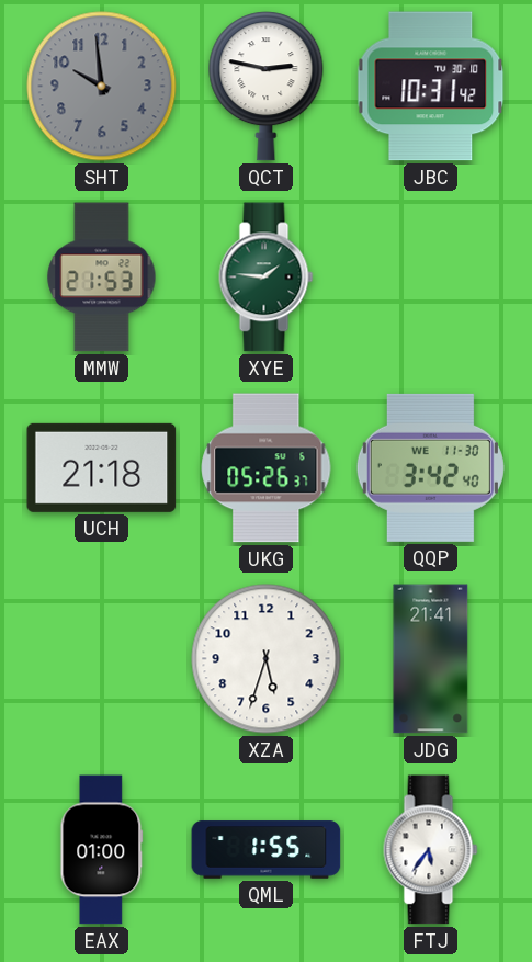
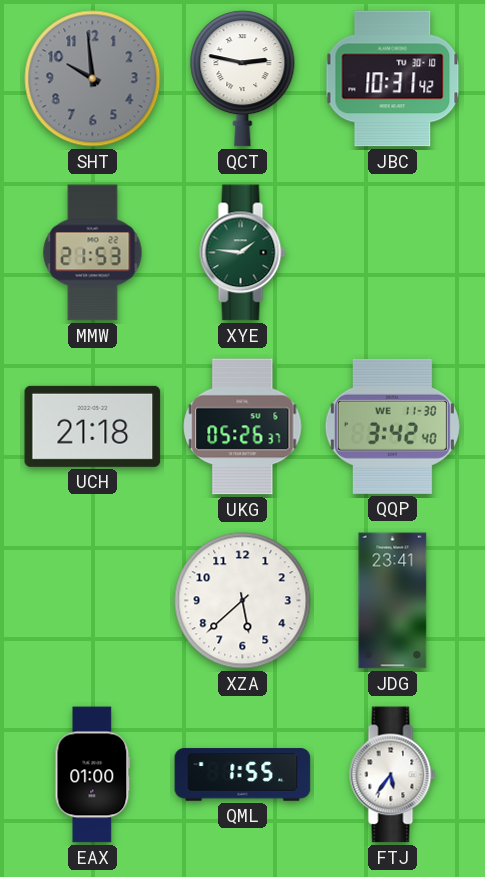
XZA: 5:33 -> 5:38
JDG: 21:41 -> 23:41
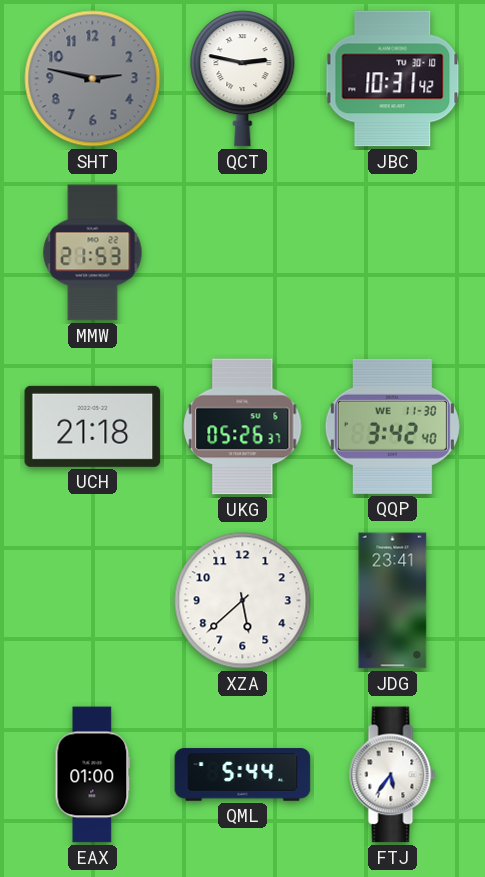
SHT: 9:59 -> 2:47
XYE: 1:46 -> none
QML: 1:55 -> 5:44
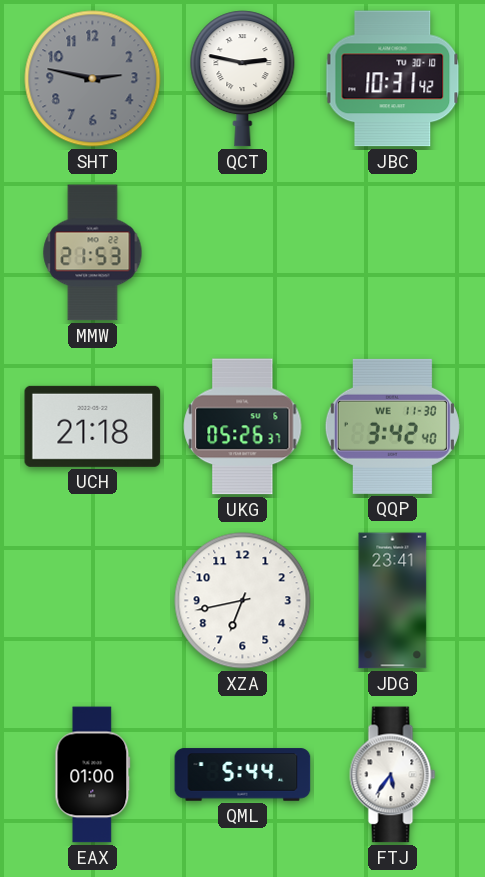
XZA: 5:38 -> 6:43
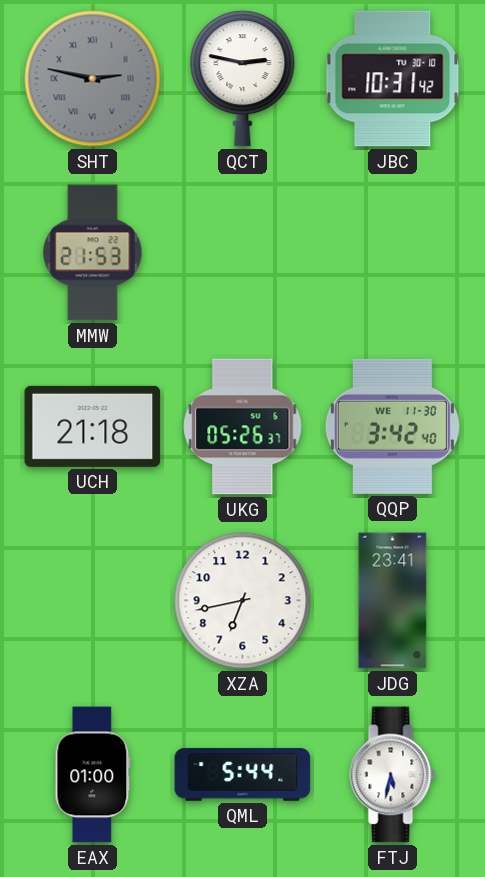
SHT numerals: Arabic -> Roman
FTJ: 5:36 -> 5:32
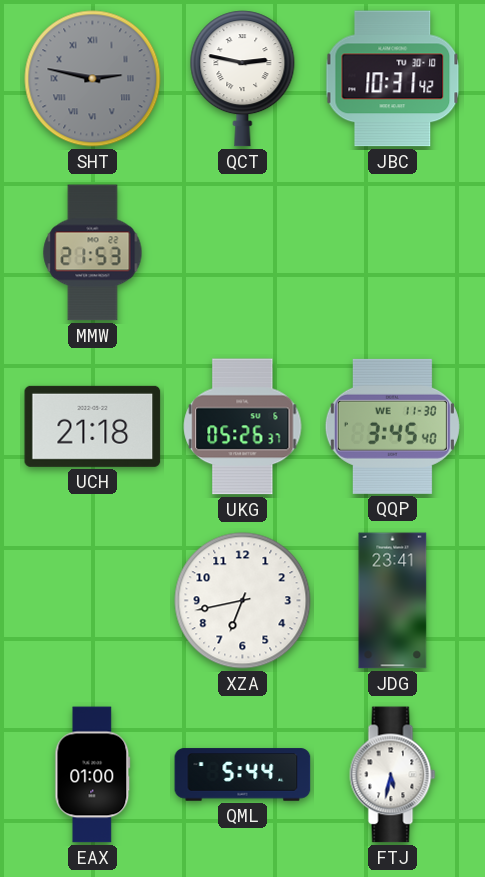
QQP: 3:42 -> 3:45
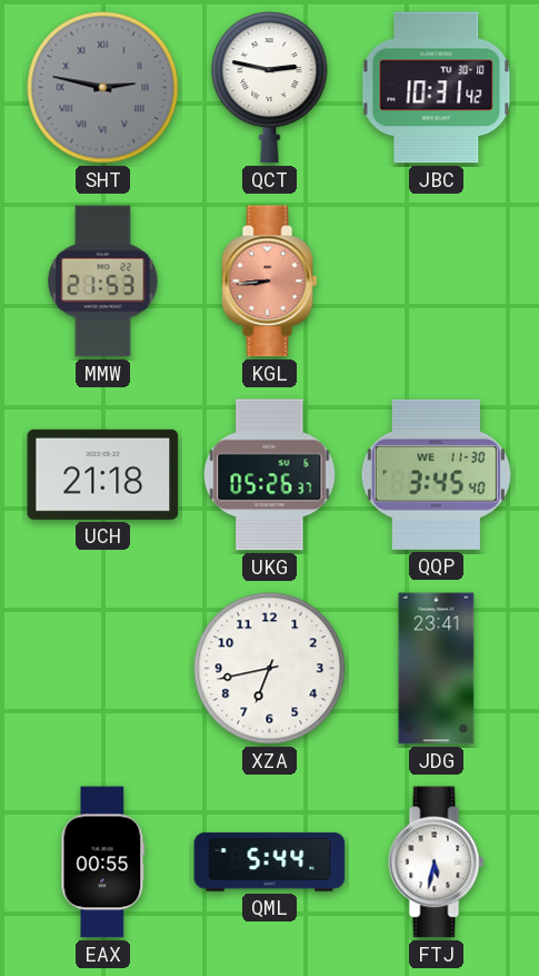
KGL: none -> 8:44
EAX: 01:00 -> 00:55
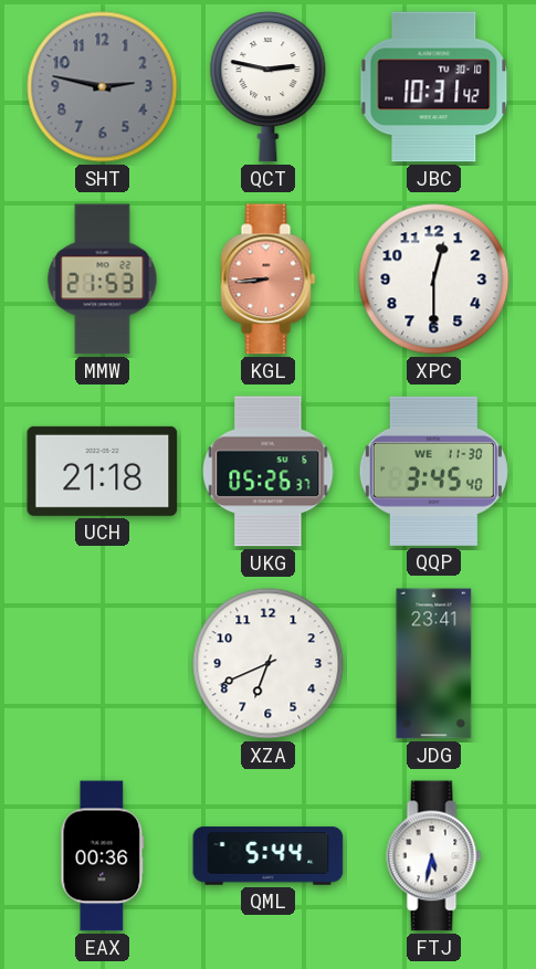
SHT numerals: Roman -> Arabic
XPC: none -> 12:30
XZA: 6:43 -> 6:41
EAX: 00:55 -> 00:36
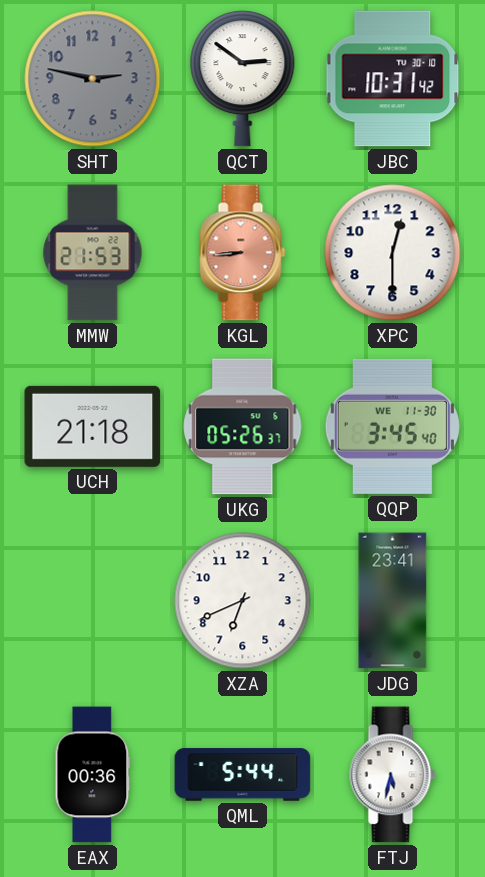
QCT: 2:47 -> 2:51
